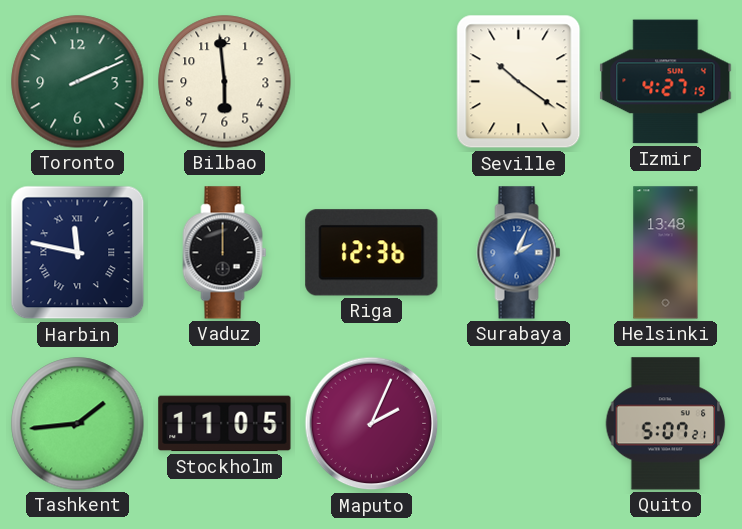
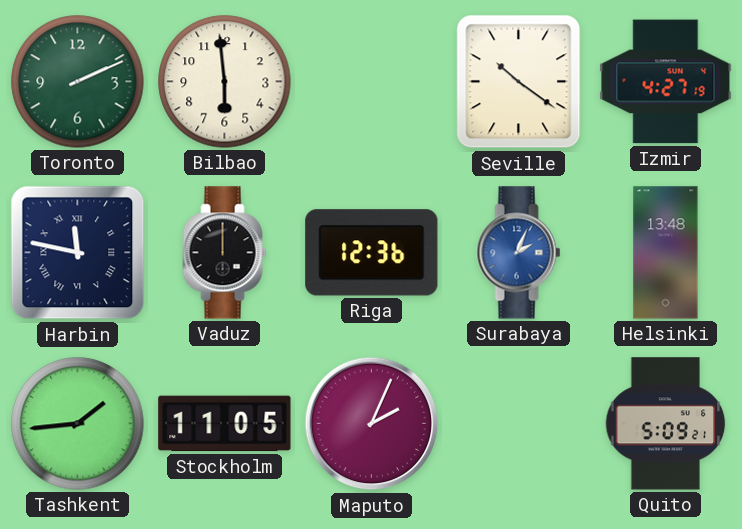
Quito: 5:07 -> 5:09
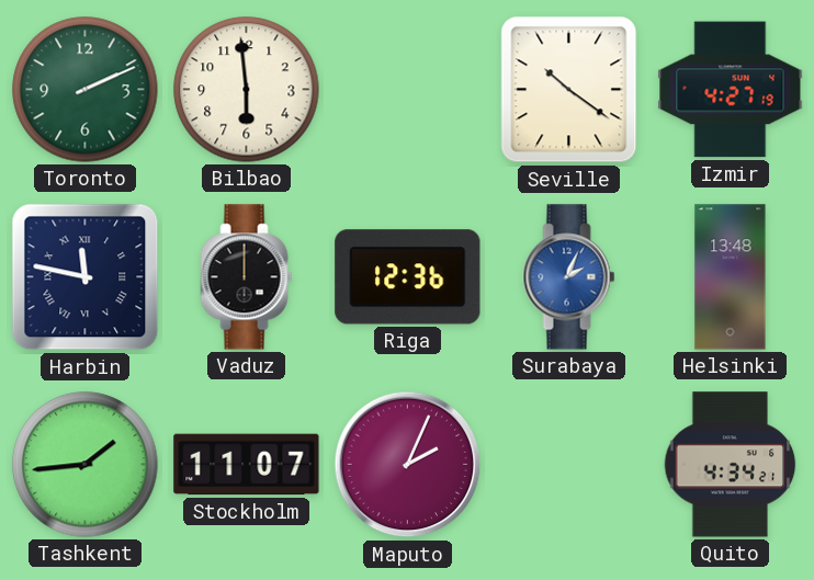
Stockholm: 11:05 -> 11:07
Quito: 5:09 -> 4:34
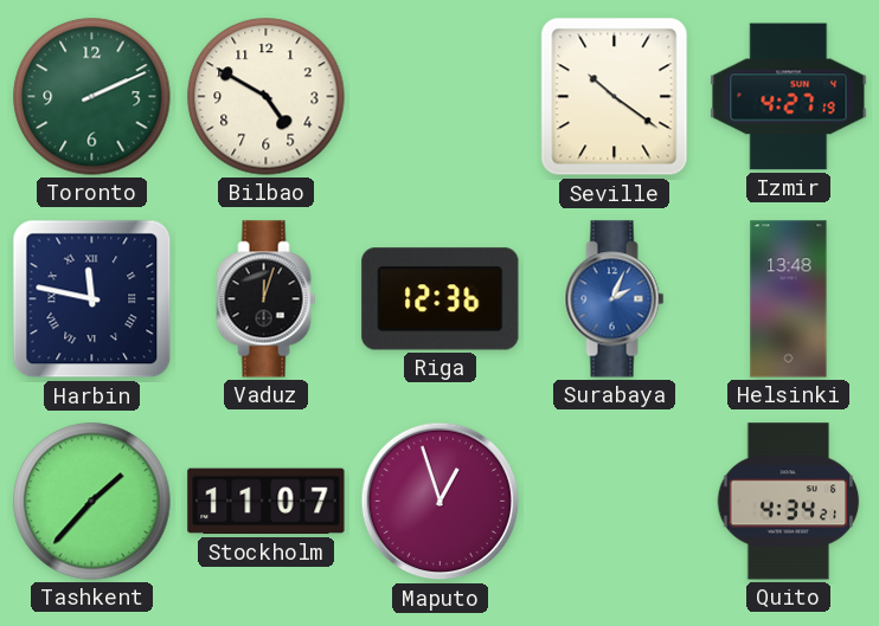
Bilbao: 5:59 -> 4:50
Vaduz: 12:00 -> 12:03
Tashkent: 1:44 -> 1:37
Maputo: 2:04 -> 12:57
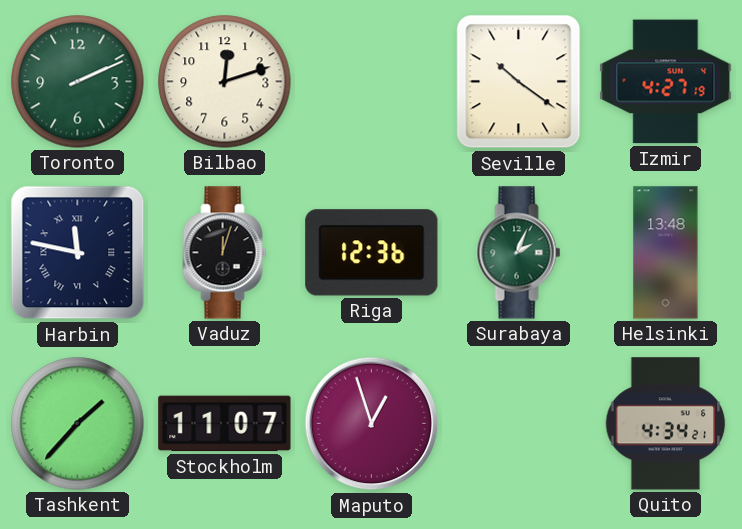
Bilbao: 4:50 -> 12:12
Surabaya dial: blue -> green
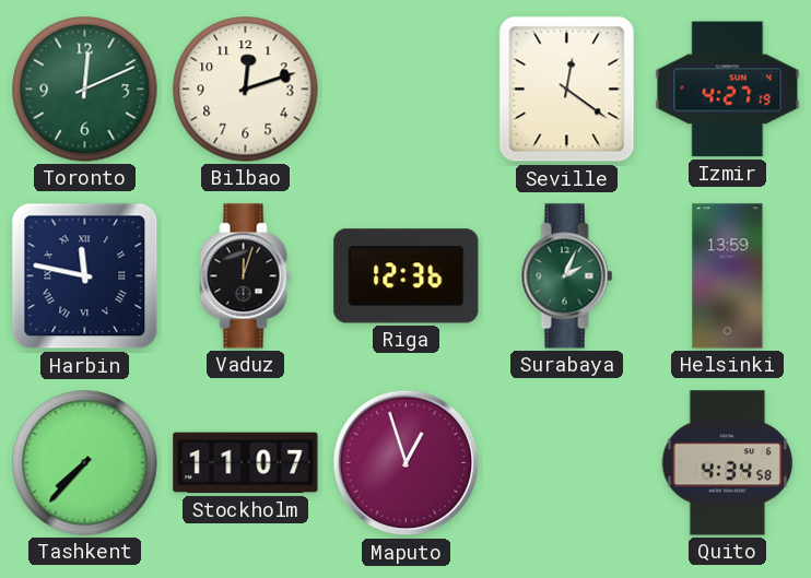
Toronto: 2:11 -> 12:11
Seville: 10:21 -> 12:21
Helsinki: 13:48 -> 13:59
Tashkent: 1:37 -> 7:37
Quito: 4:34:21 -> 4:34:58
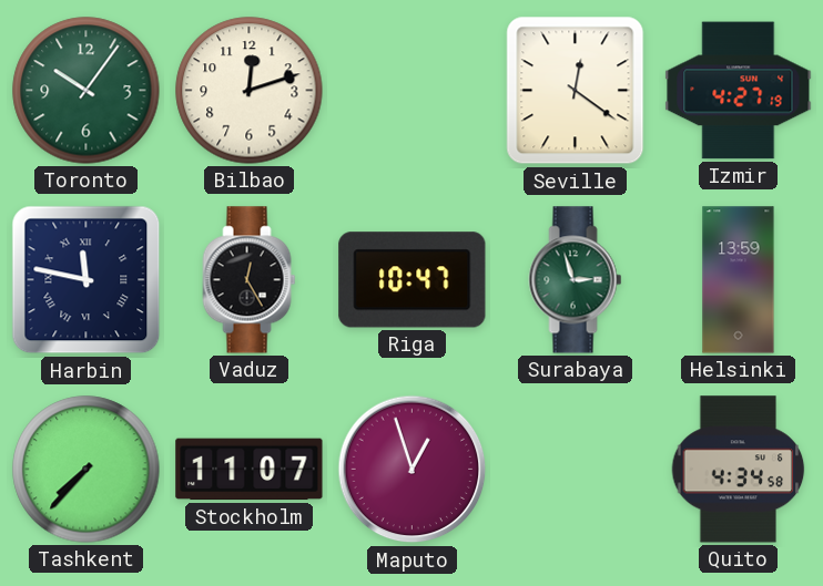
Toronto: 12:11 -> 10:06
Vaduz: 12:03 -> 12:25
Riga: 12:36 -> 10:47
Surabaya: 2:04 -> 2:57
